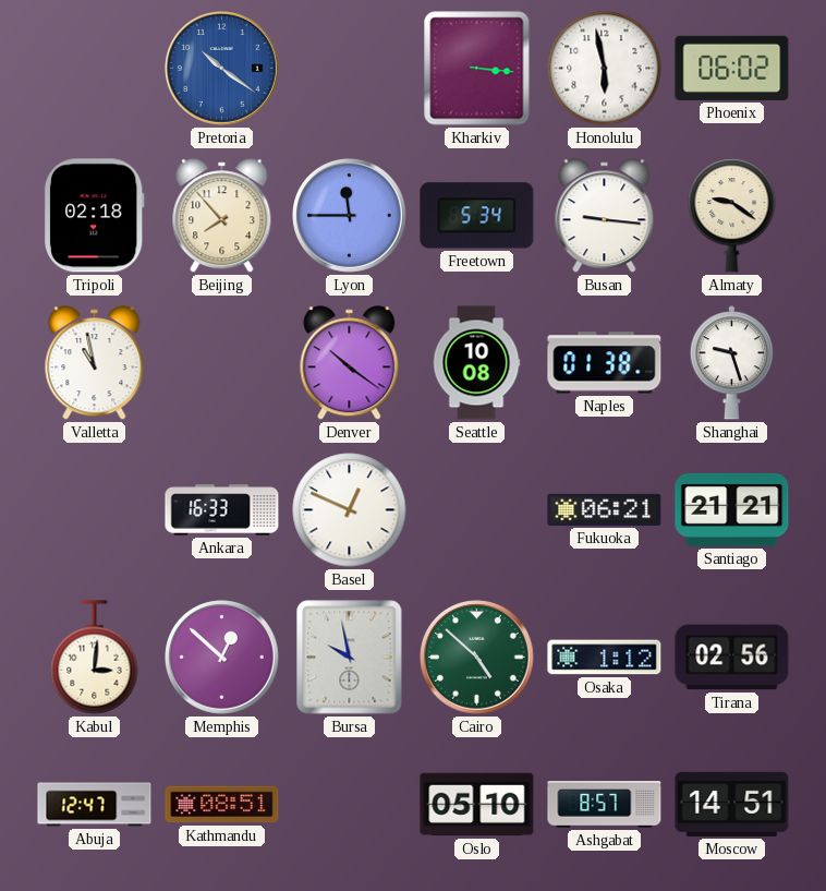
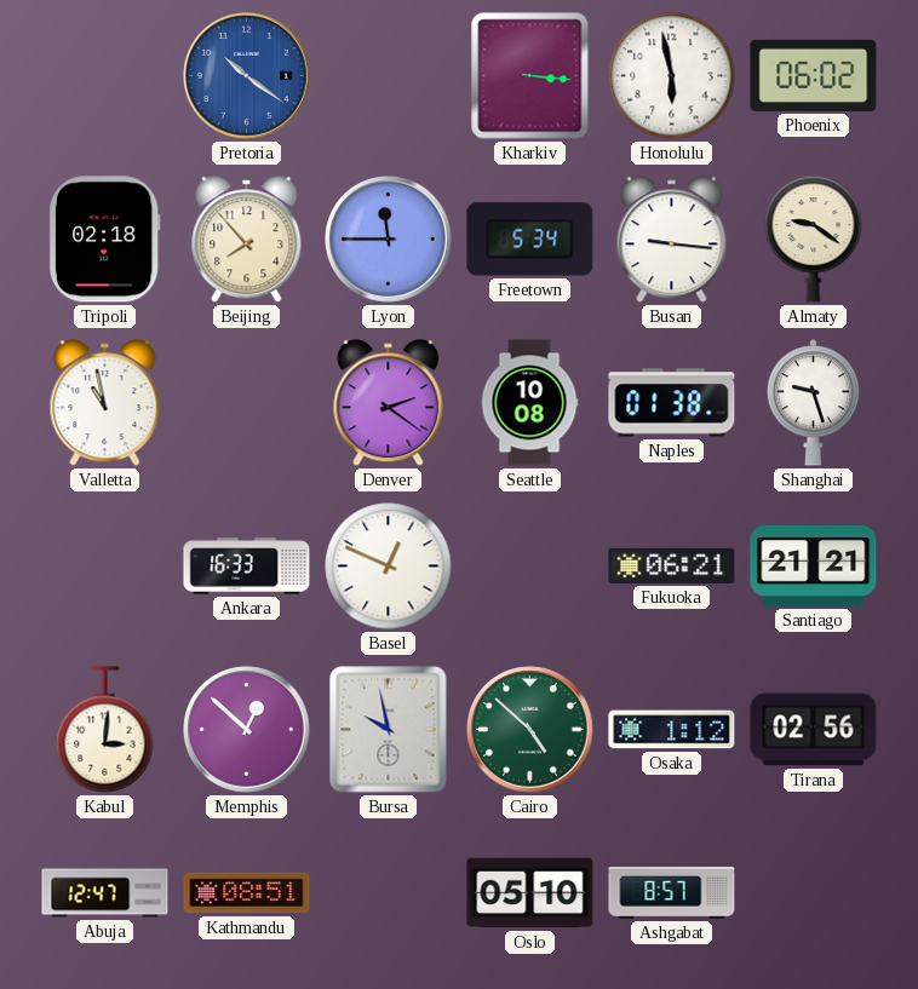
Denver: 10:21 -> 2:21
Moscow: 14:51 -> none
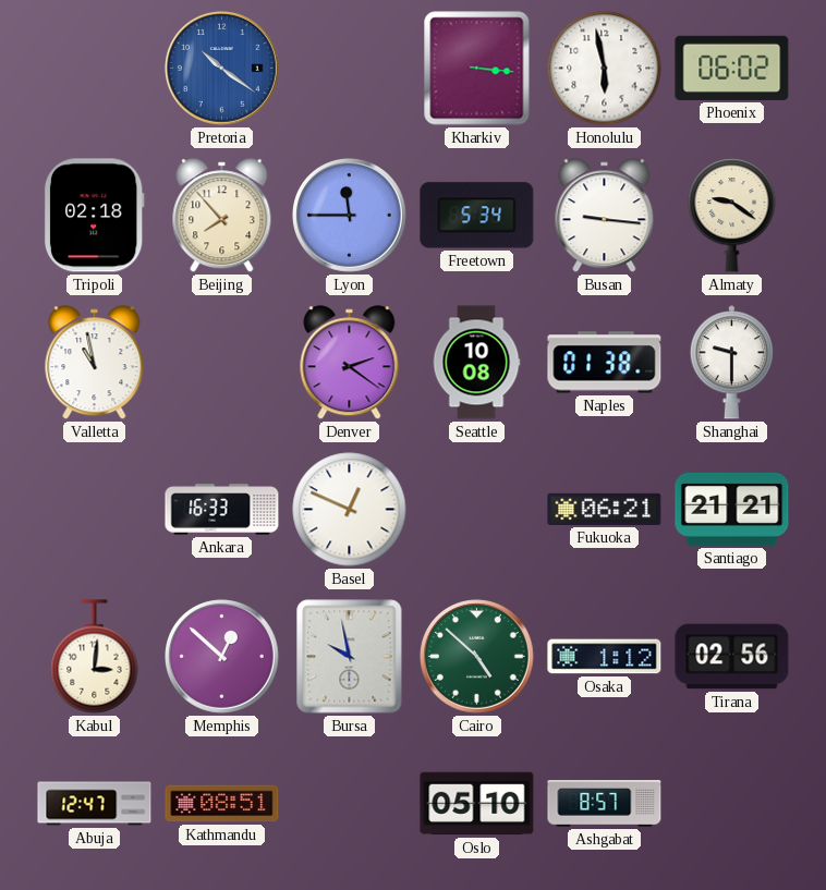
Shanghai: 9:27 -> 9:30
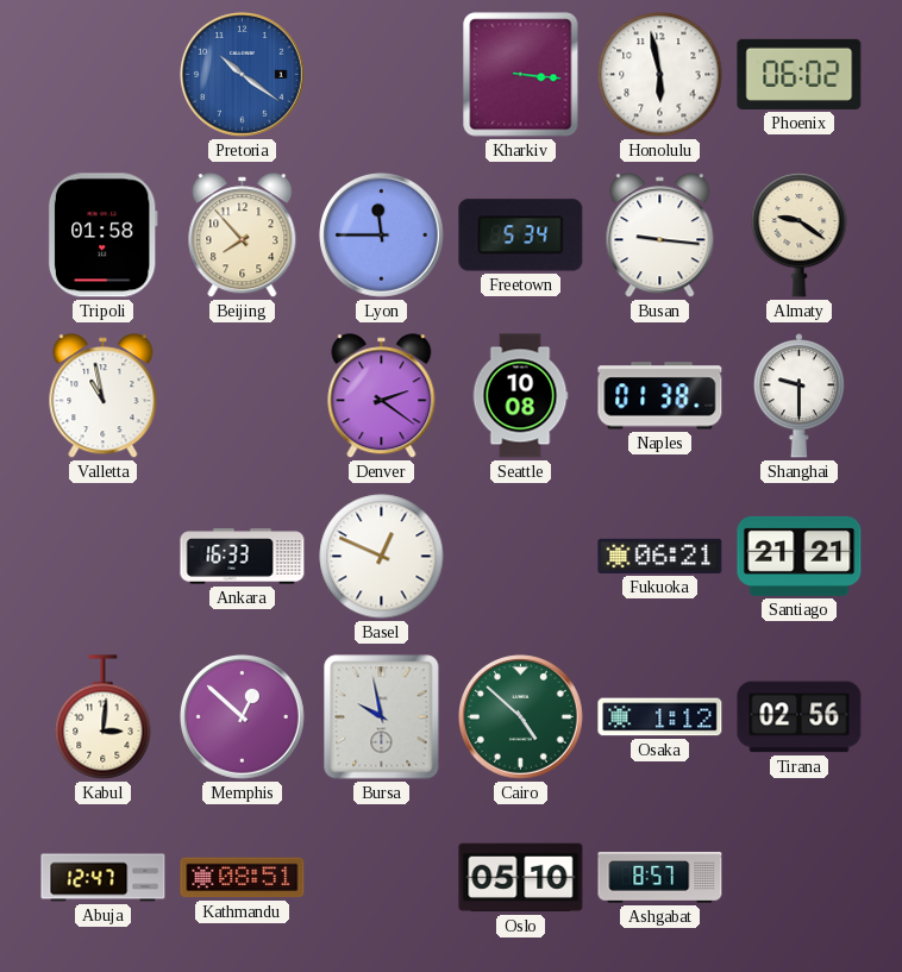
Tripoli: 02:18 -> 01:58
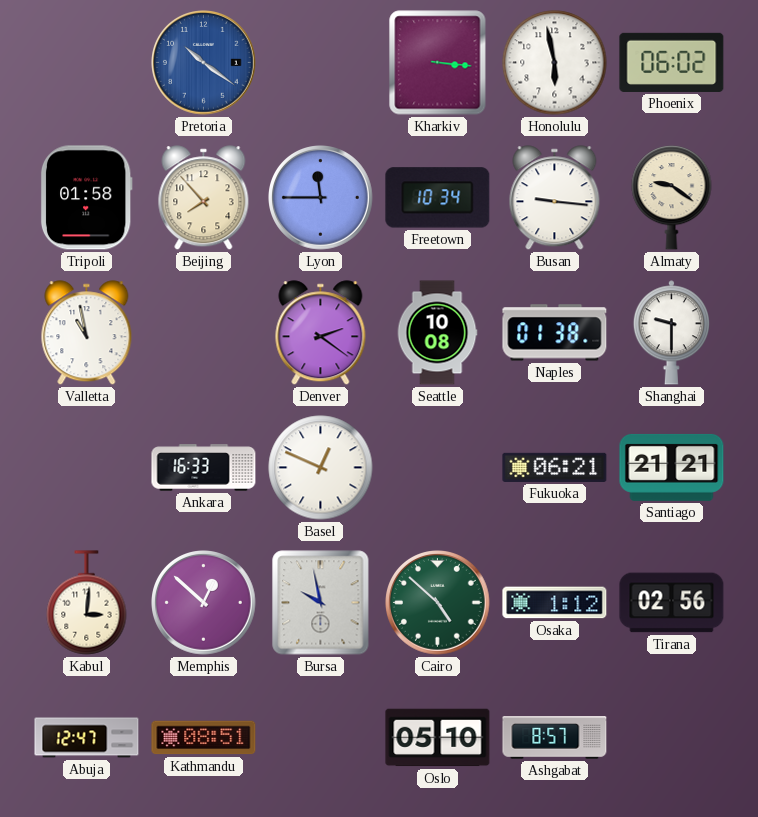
Freetown: 5:34 -> 10:34
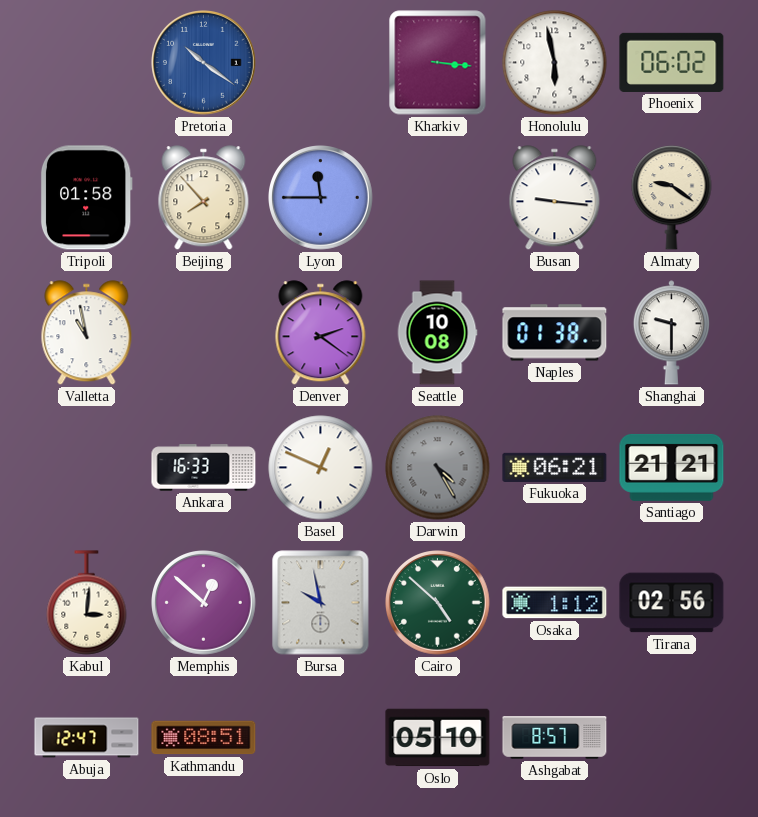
Freetown: 10:34 -> none
Darwin: none -> 4:25
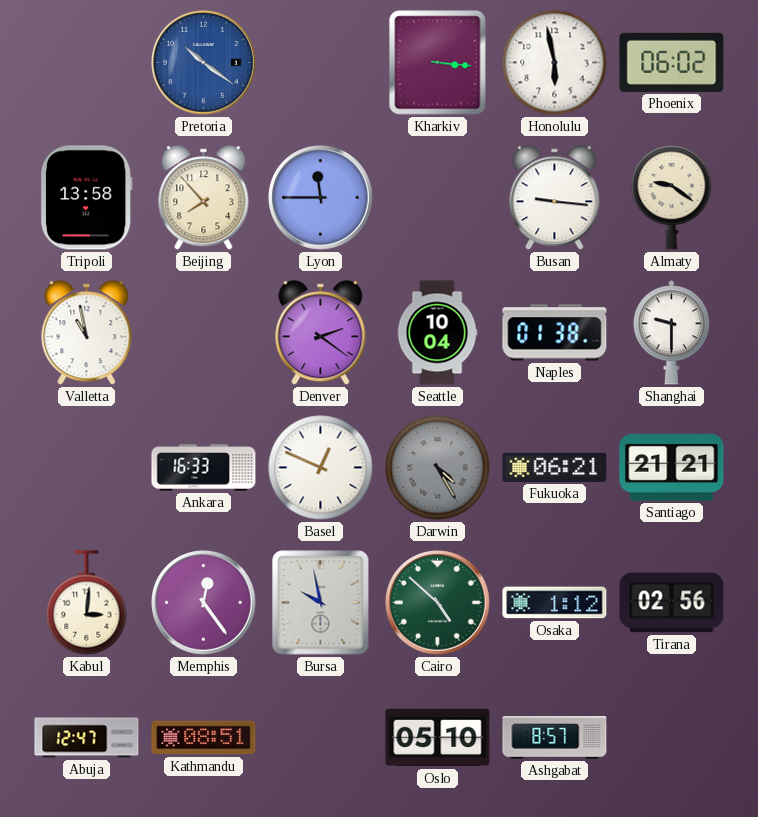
Tripoli: 01:58 -> 13:58
Seattle: 10:08 -> 10:04
Memphis: 12:52 -> 12:24
